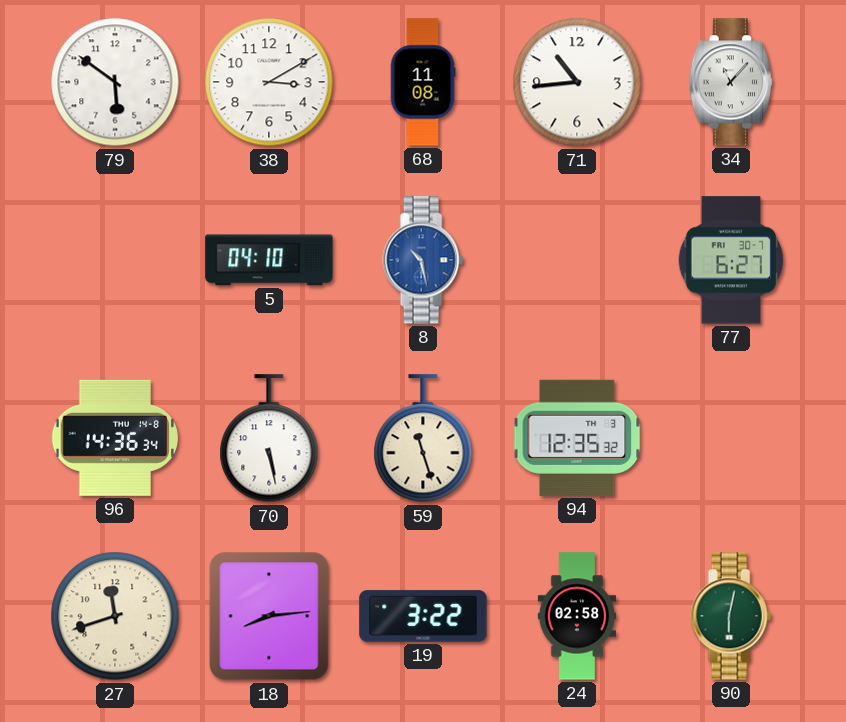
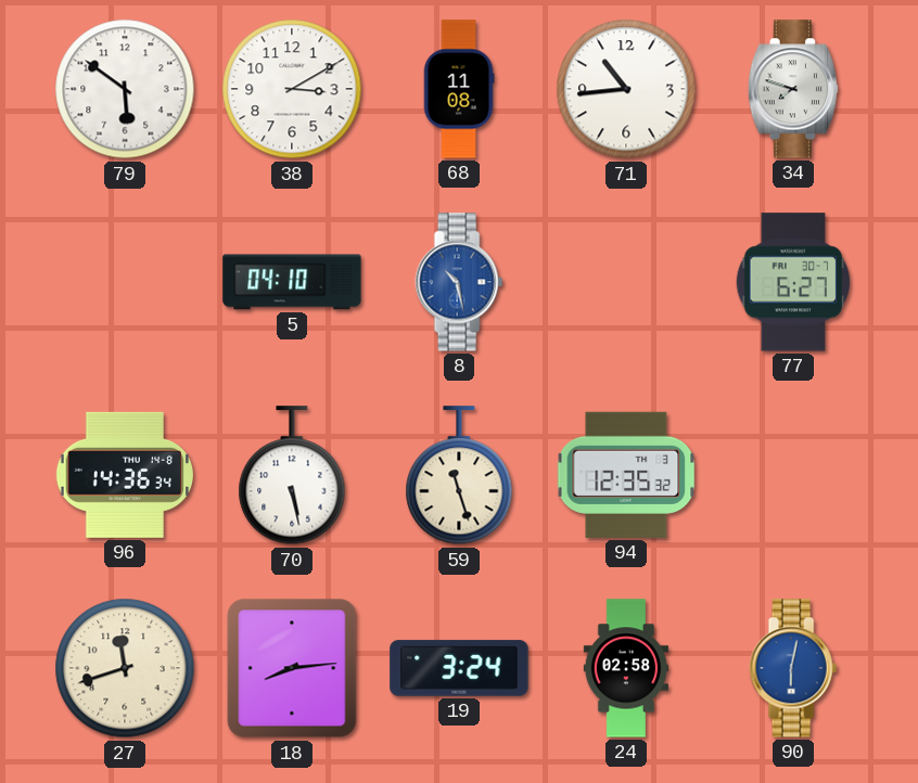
34: 11:07 -> 7:48
19: 3:22 -> 3:24
90 dial: green -> blue
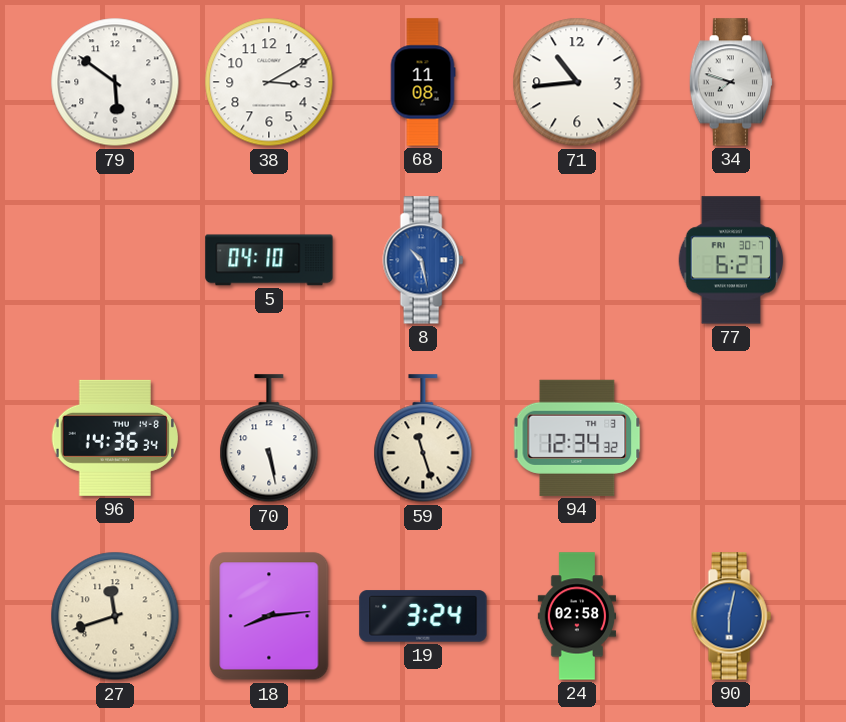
94: 12:35 -> 12:34
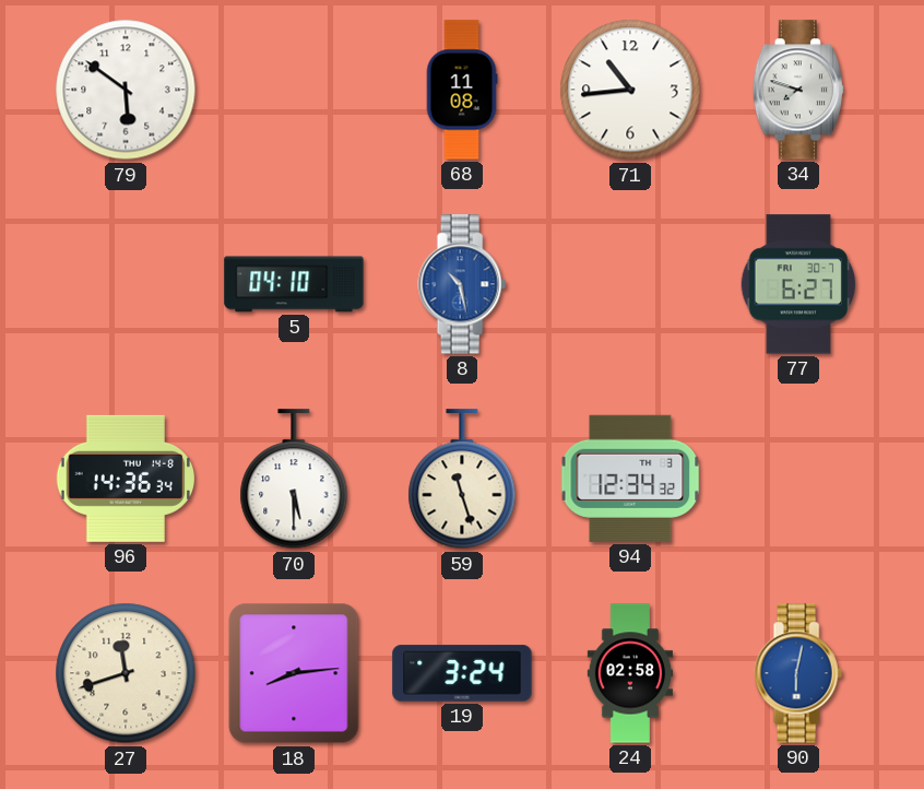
38: 3:10 -> none
70: 5:28 -> 5:30
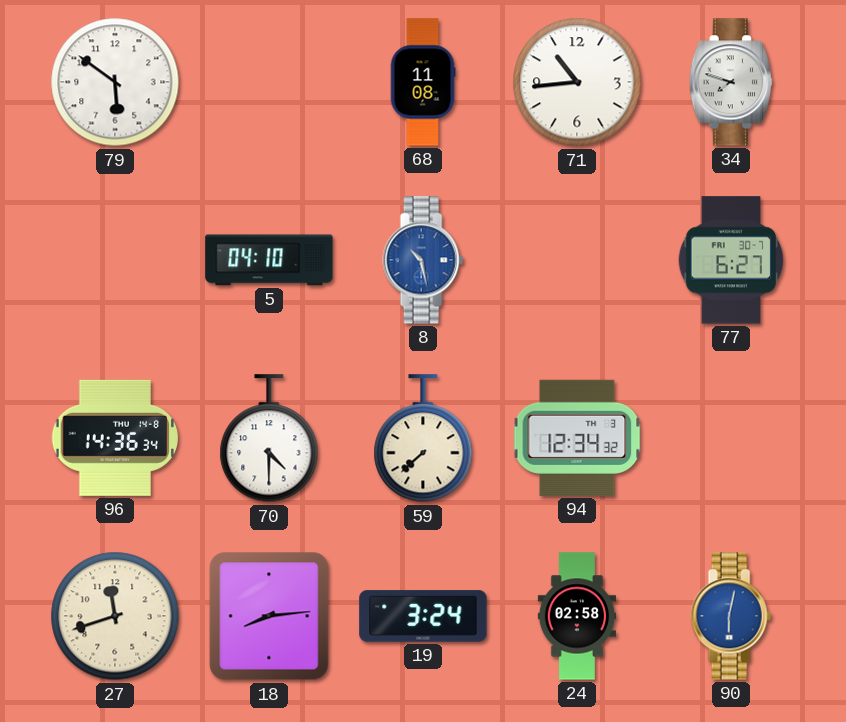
70: 5:30 -> 4:30
59: 11:27 -> 7:38
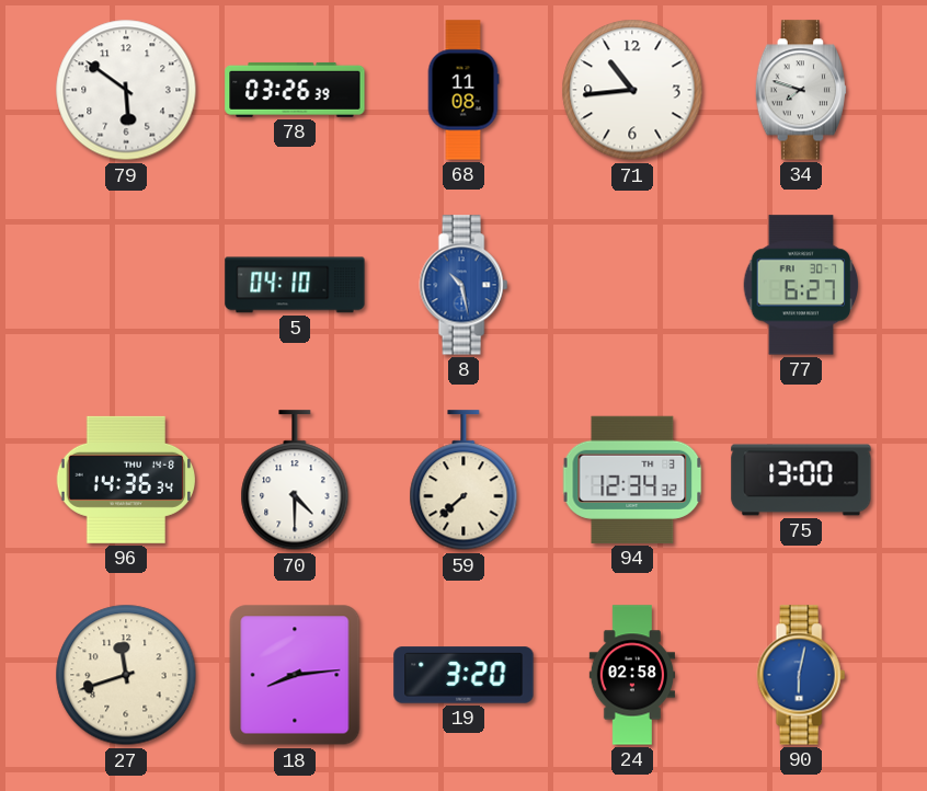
78: none -> 03:26
75: none -> 13:00
19: 3:24 -> 3:20
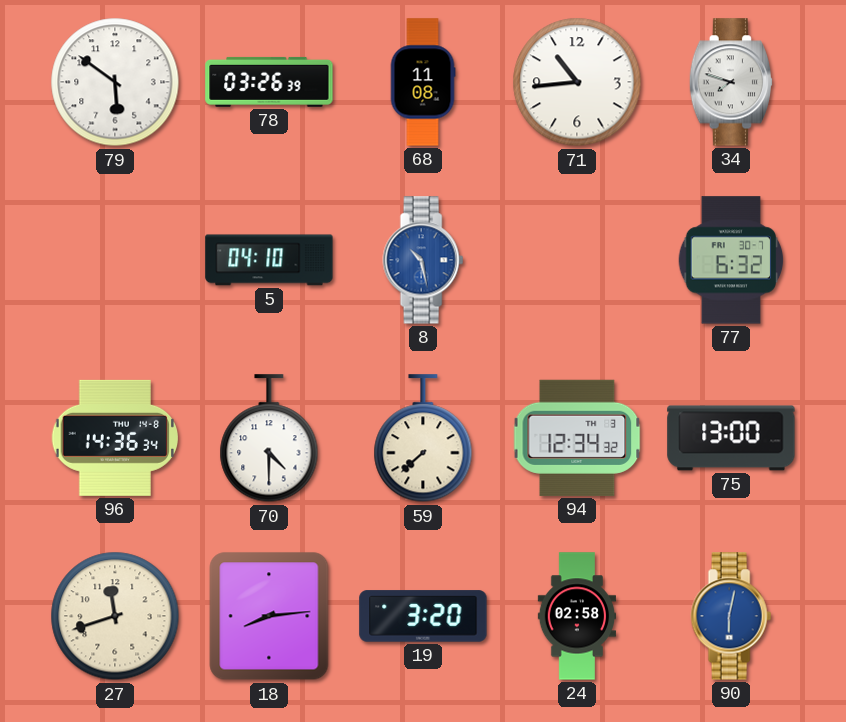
77: 6:27 -> 6:32
